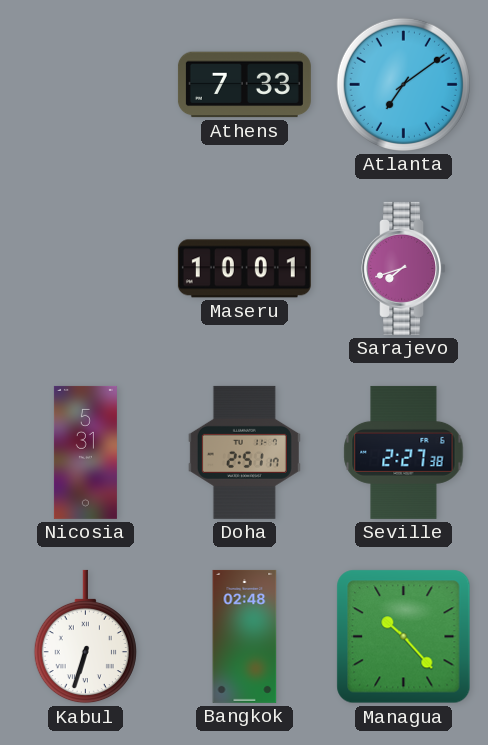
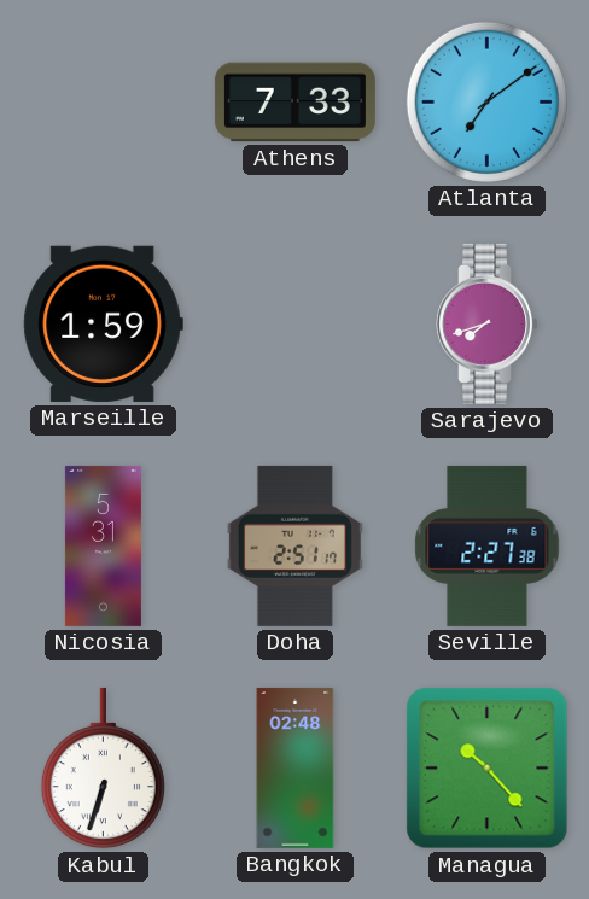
Marseille: none -> 1:59
Maseru: 10:01 -> none
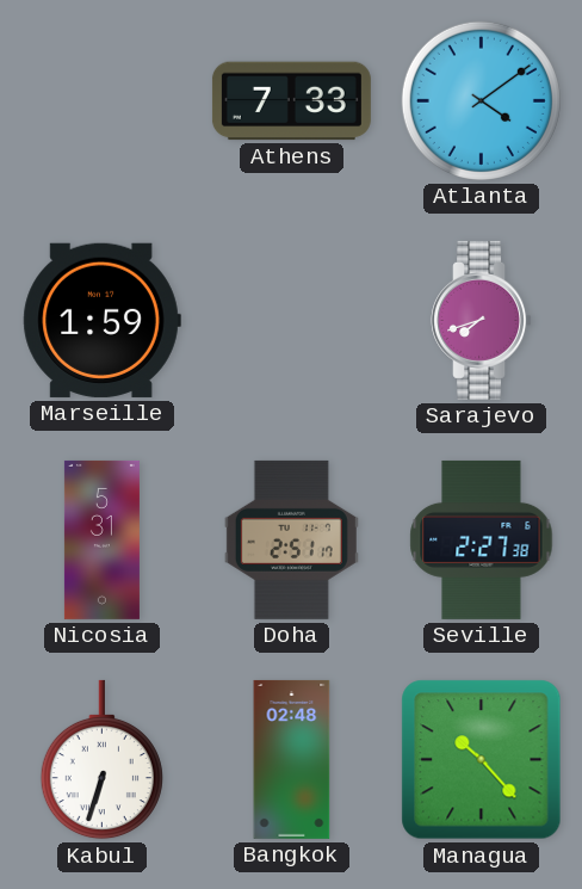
Atlanta: 7:09 -> 4:09
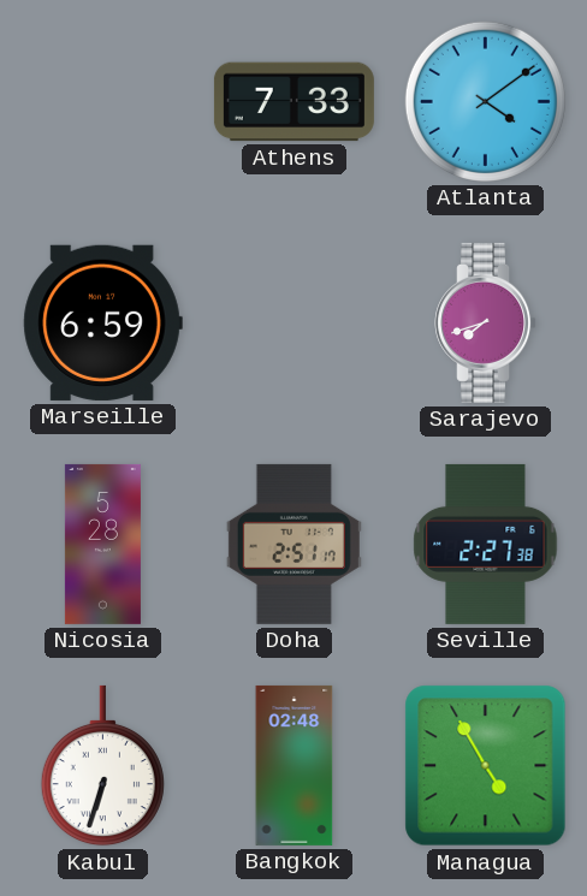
Marseille: 1:59 -> 6:59
Nicosia: 5:31 -> 5:28
Managua: 10:23 -> 4:55
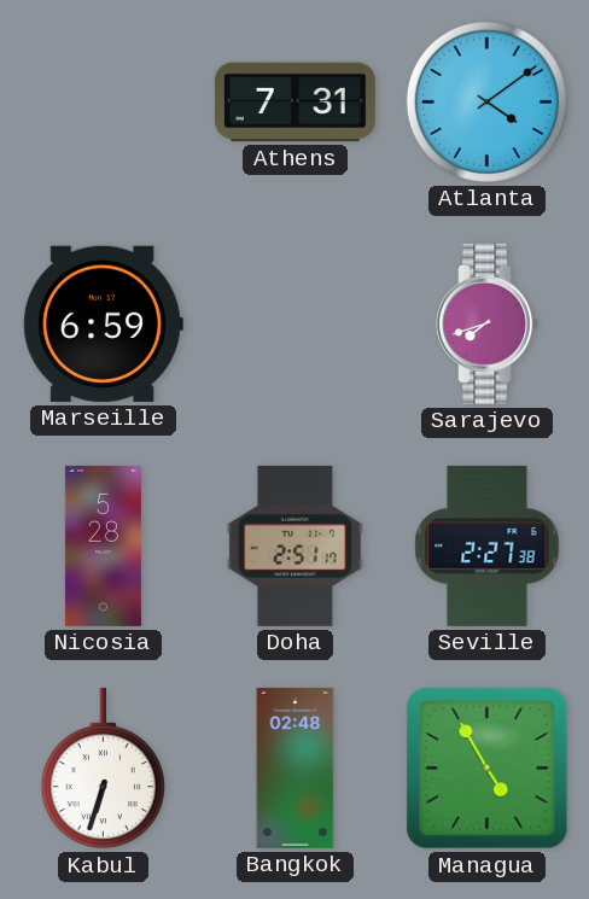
Athens: 7:33 -> 7:31
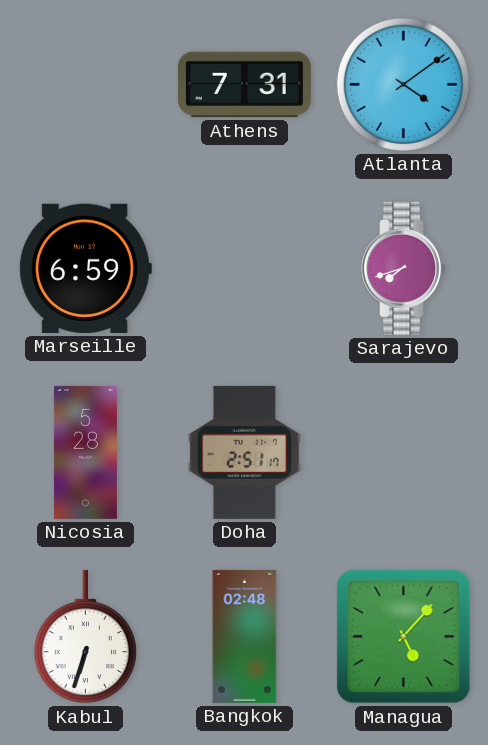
Seville: 2:27 -> none
Managua: 4:55 -> 5:07
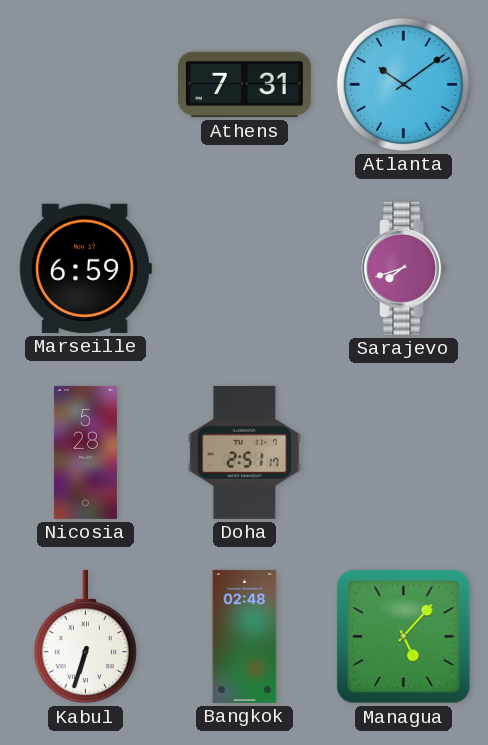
Atlanta: 4:09 -> 10:09
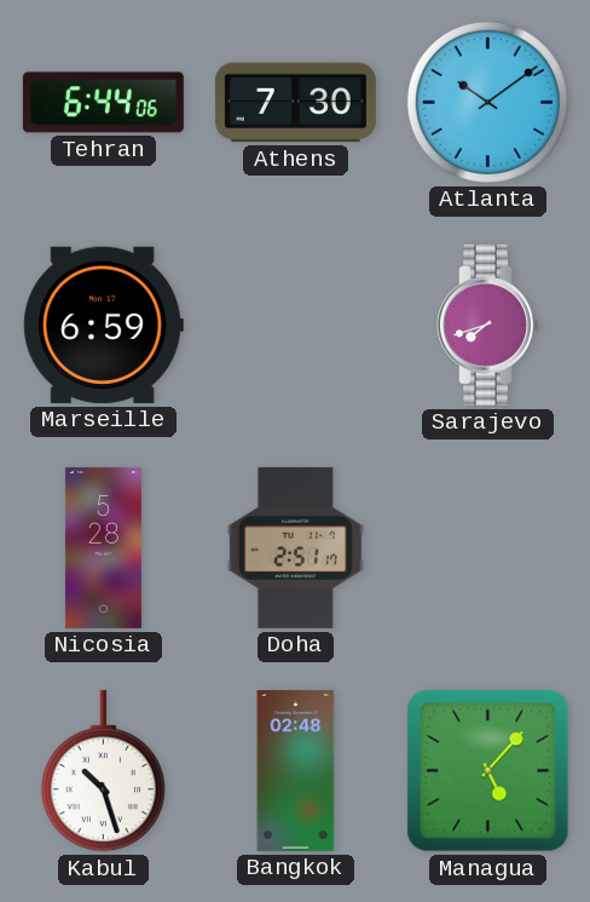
Tehran: none -> 6:44
Athens: 7:31 -> 7:30
Kabul: 6:33 -> 10:27
